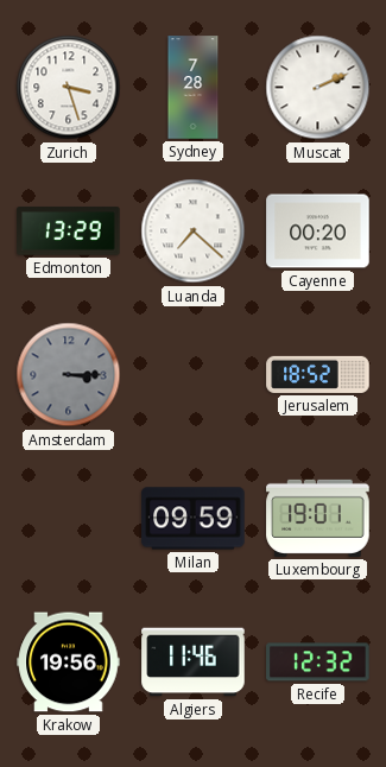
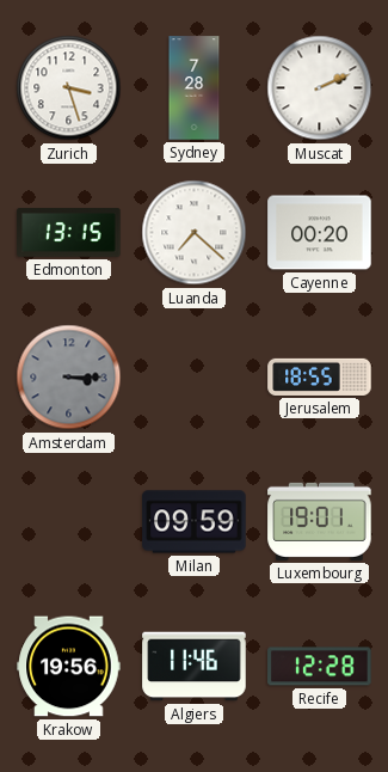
Edmonton: 13:29 -> 13:15
Jerusalem: 18:52 -> 18:55
Recife: 12:32 -> 12:28
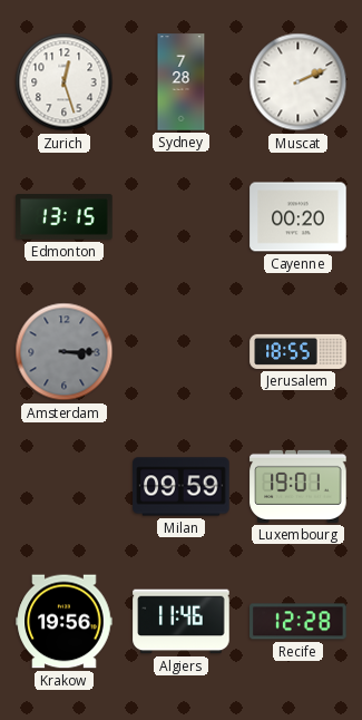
Zurich: 3:27 -> 12:27
Luanda: 7:22 -> none
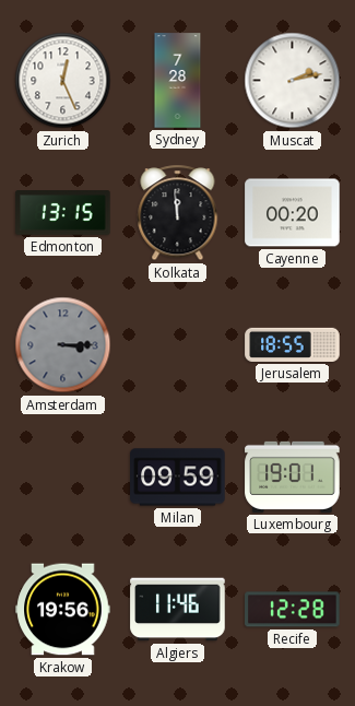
Zurich: 12:27 -> 12:26
Muscat: 2:11 -> 2:13
Kolkata: none -> 11:59
